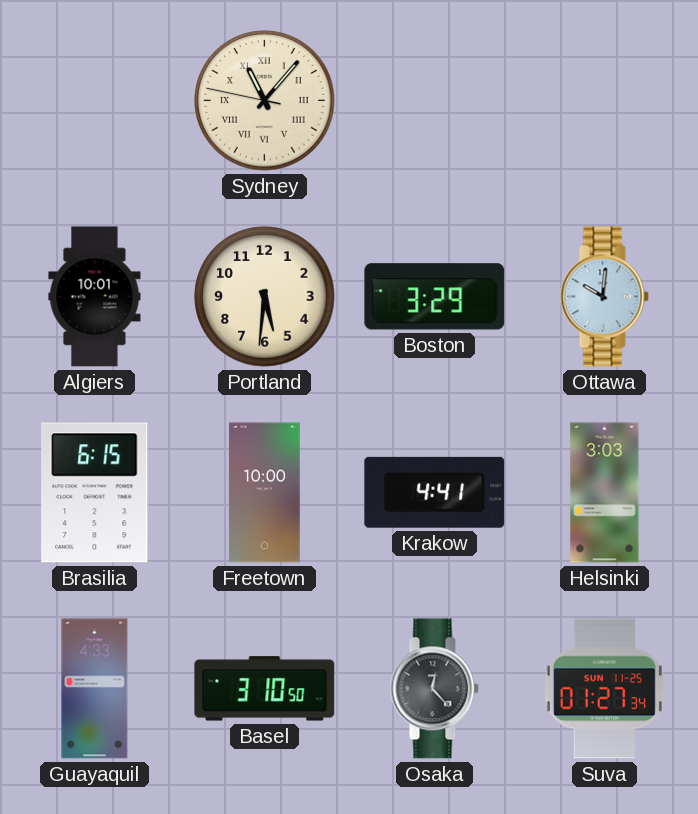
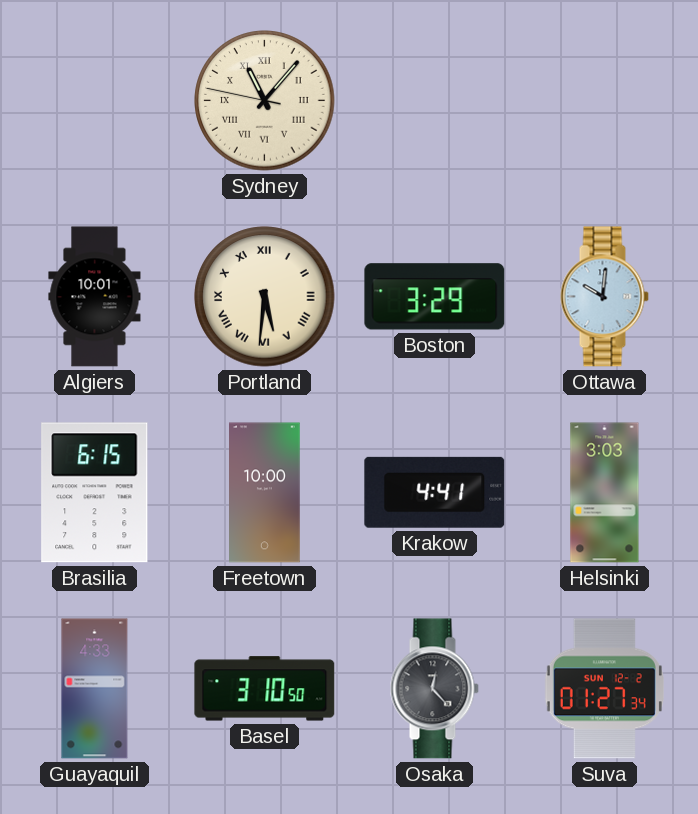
Portland numerals: Arabic -> Roman
Suva date: SUN 11-25 -> SUN 12-2
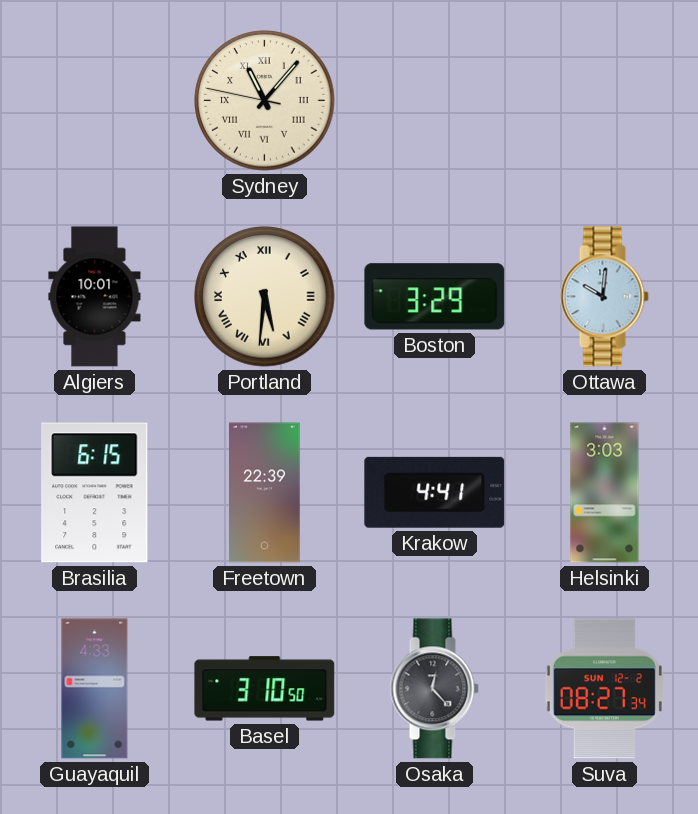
Freetown: 10:00 -> 22:39
Suva: 01:27 -> 08:27
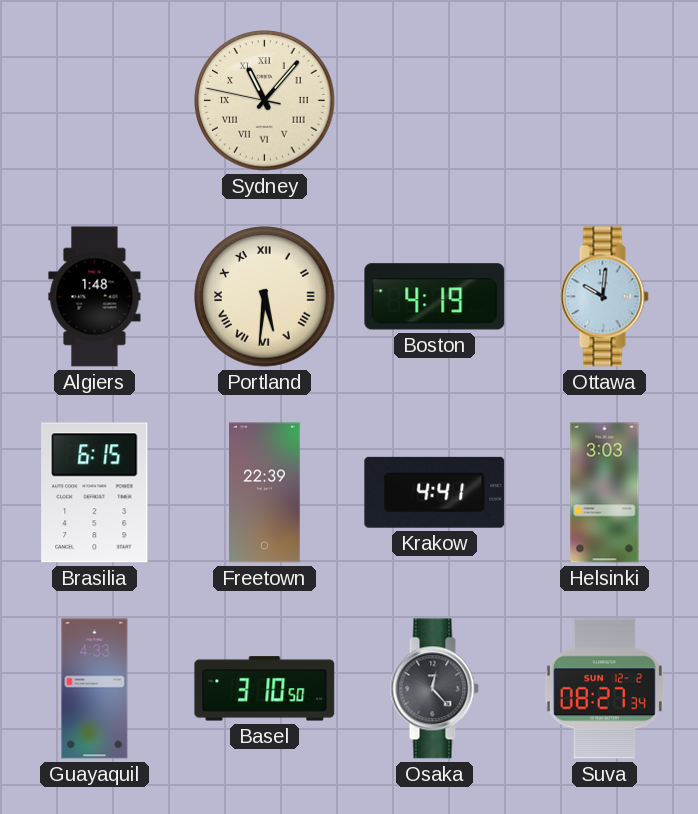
Algiers: 10:01 -> 1:48
Boston: 3:29 -> 4:19
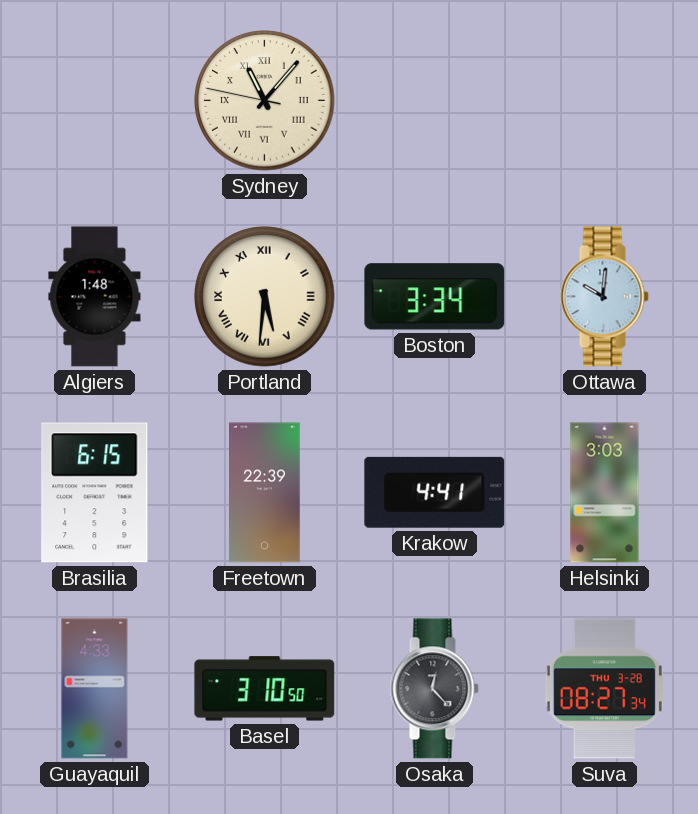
Boston: 4:19 -> 3:34
Suva date: SUN 12-2 -> THU 3-28
